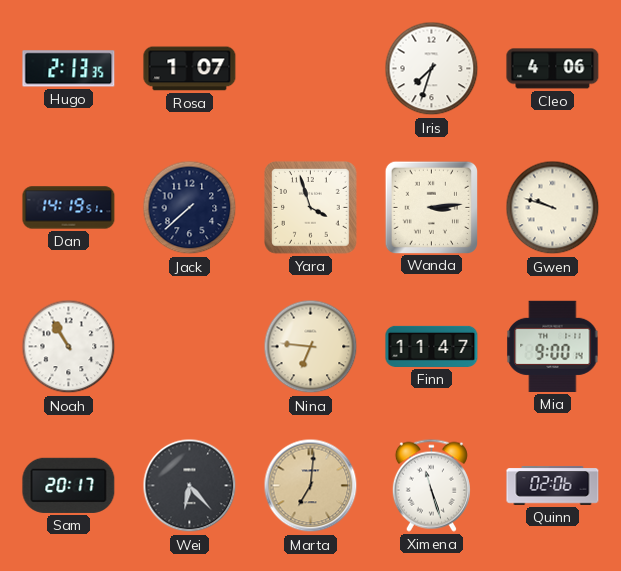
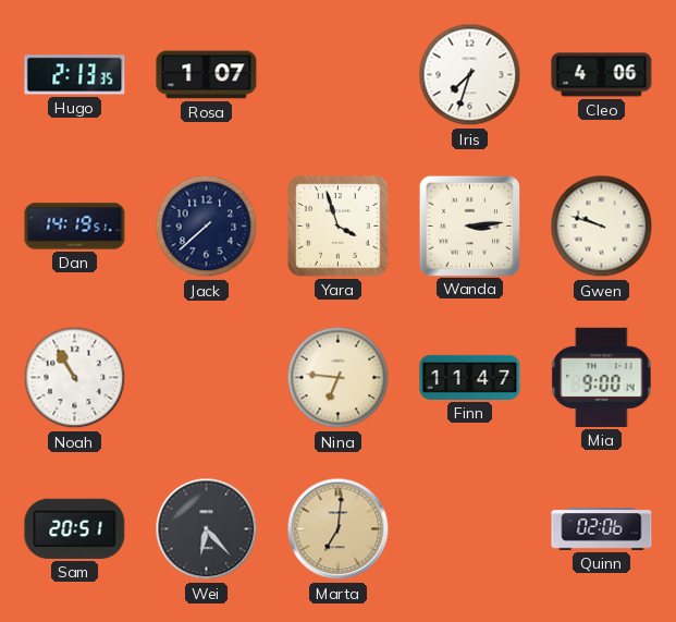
Sam: 20:17 -> 20:51
Ximena: 11:27 -> none
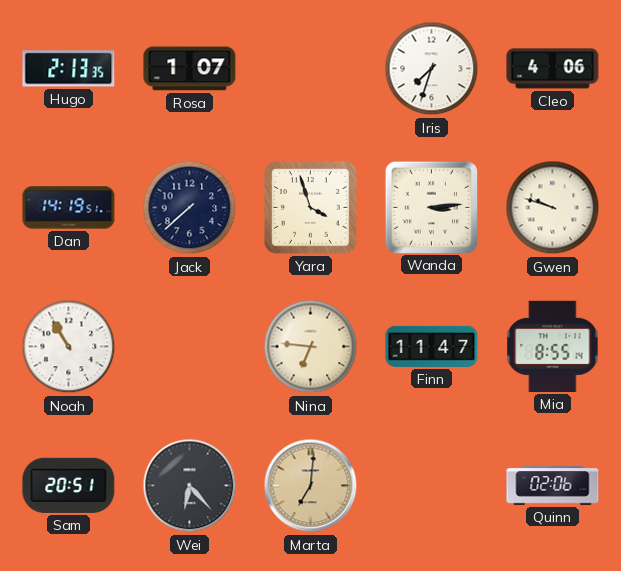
Mia: 9:00 -> 8:55
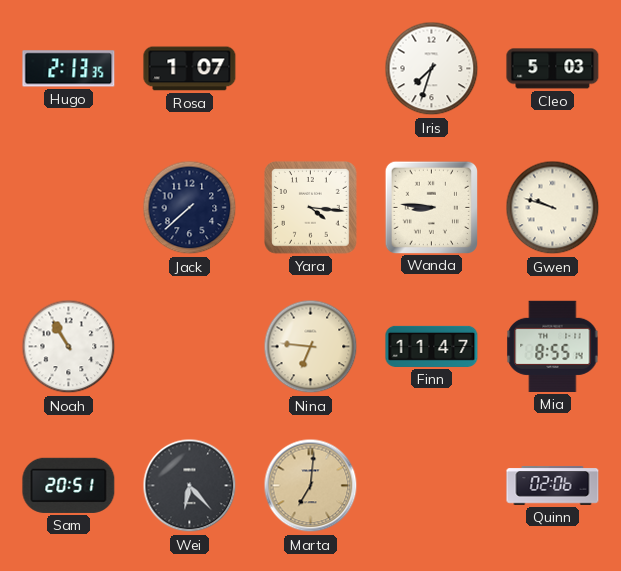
Cleo: 4:06 -> 5:03
Dan: 14:19 -> none
Yara: 3:57 -> 4:16
Wanda: 3:14 -> 8:46
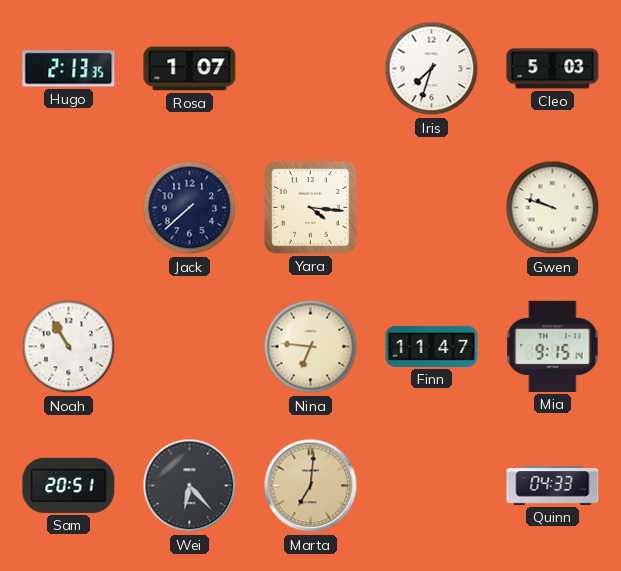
Wanda: 8:46 -> none
Mia: 8:55 -> 9:15
Quinn: 02:06 -> 04:33
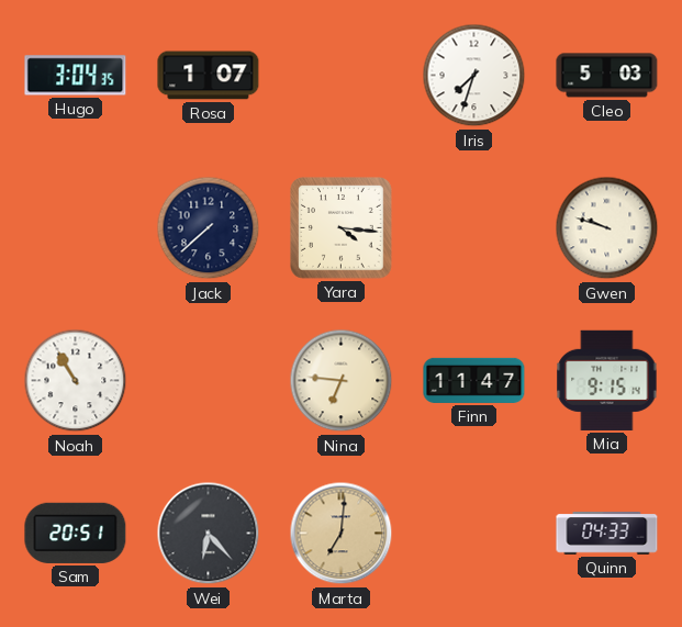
Hugo: 2:13 -> 3:04
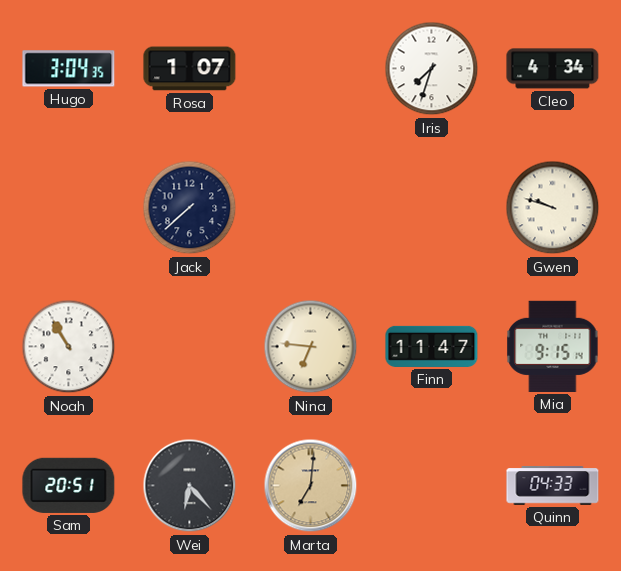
Cleo: 5:03 -> 4:34
Yara: 4:16 -> none
